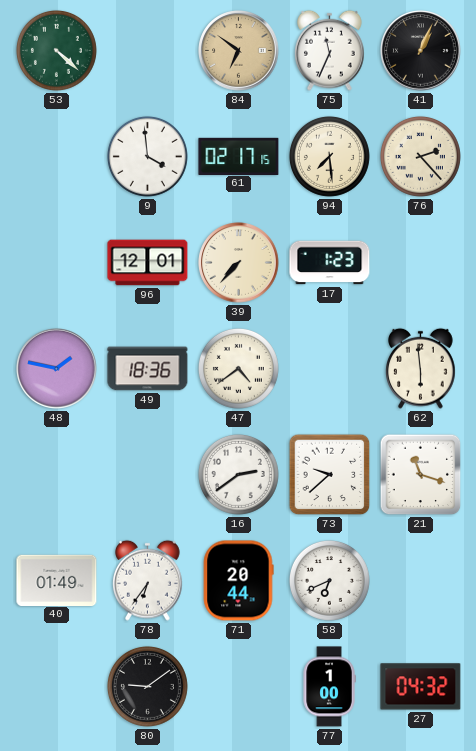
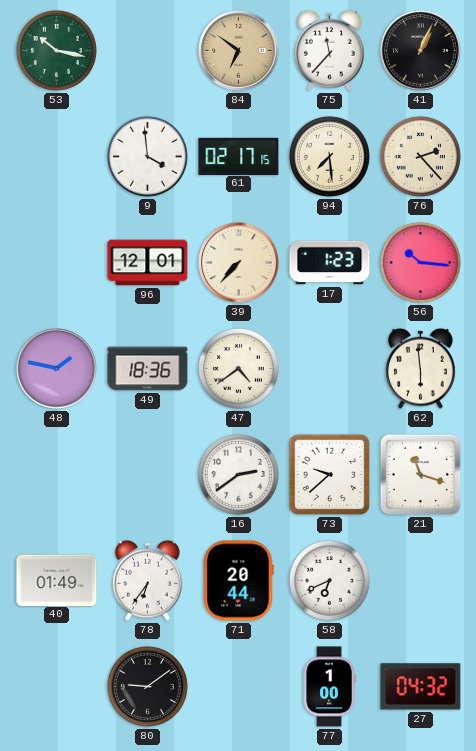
53: 4:22 -> 10:17
75: 11:34 -> 11:37
56: none -> 10:16
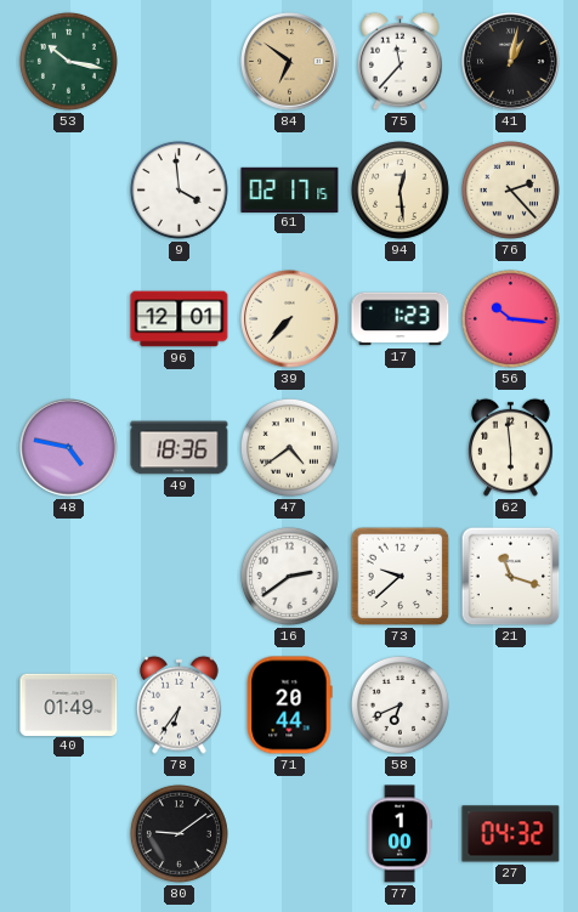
41: 1:04 -> 1:02
94: 7:29 -> 12:29
48: 1:47 -> 4:47
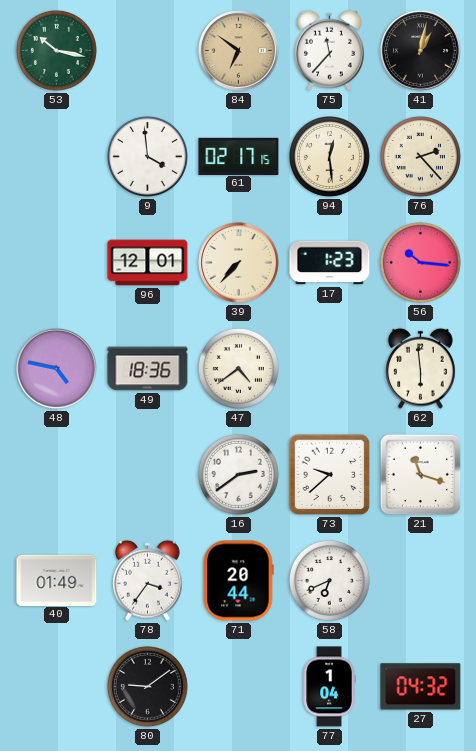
78: 6:36 -> 3:36
77: 1:00 -> 1:04
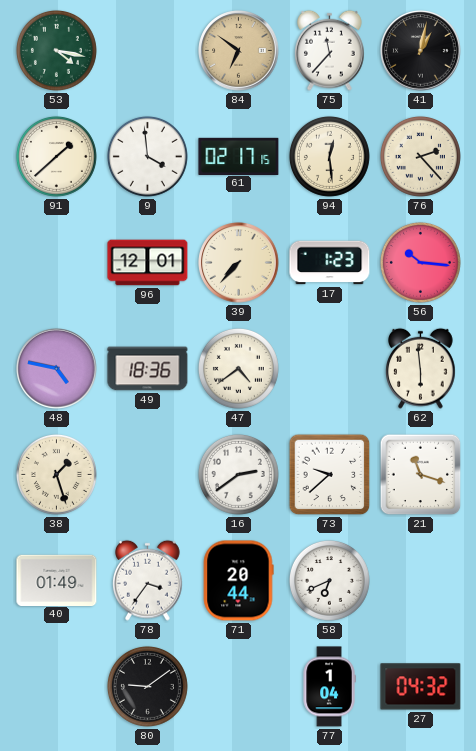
53: 10:17 -> 4:17
91: none -> 1:38
38: none -> 1:27
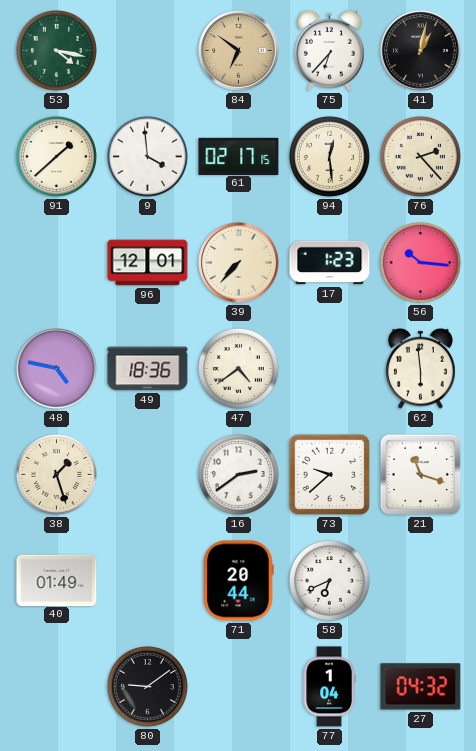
75: 11:37 -> 6:37
78: 3:36 -> none
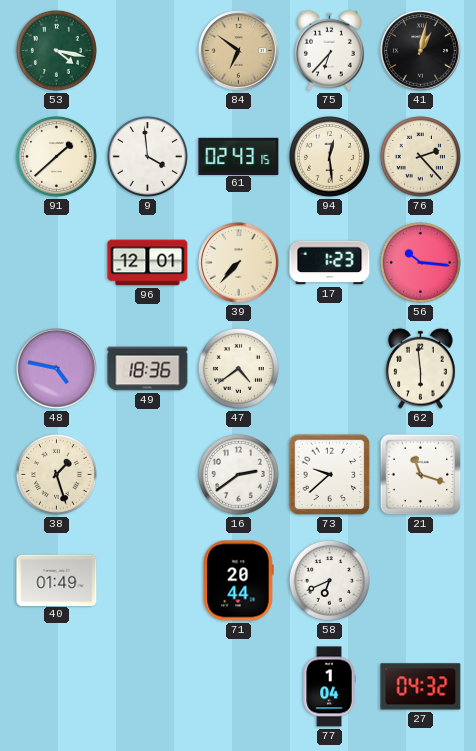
61: 02:17 -> 02:43
80: 9:09 -> none
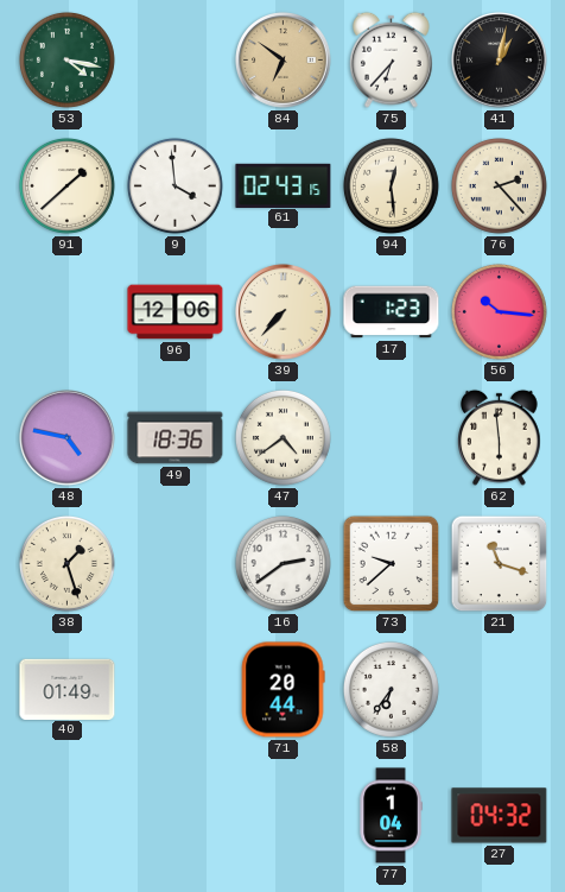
96: 12:01 -> 12:06
58: 6:41 -> 6:36
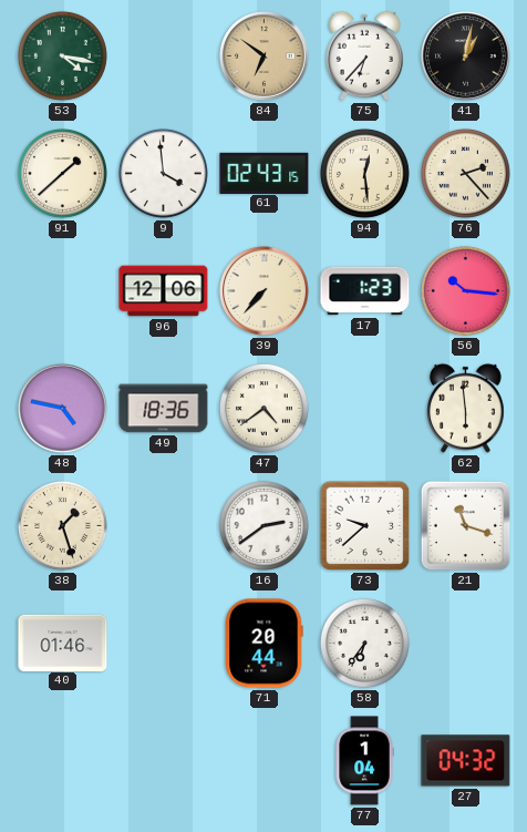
40: 01:49 -> 01:46
